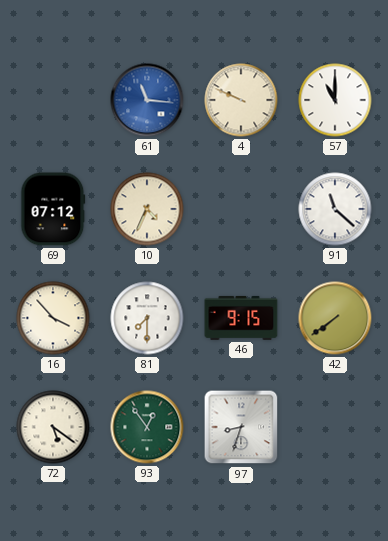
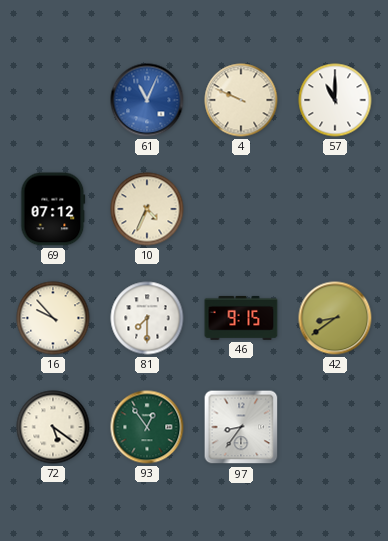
61: 11:16 -> 11:04
91: 11:22 -> none
16: 3:53 -> 9:53
42: 7:39 -> 8:39
97: 8:33 -> 8:36
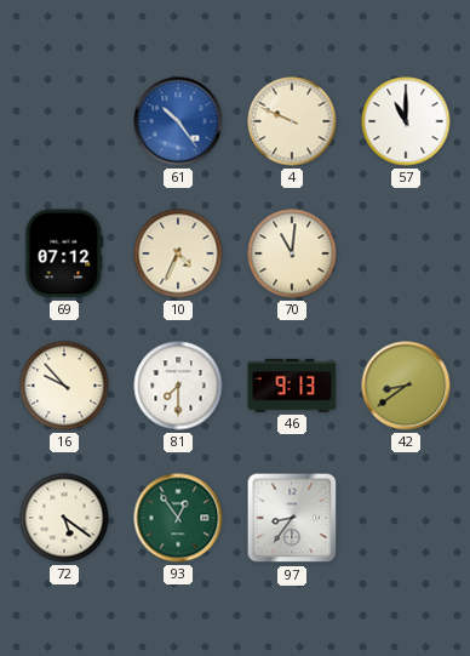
61: 11:04 -> 10:24
70: none -> 11:01
46: 9:15 -> 9:13
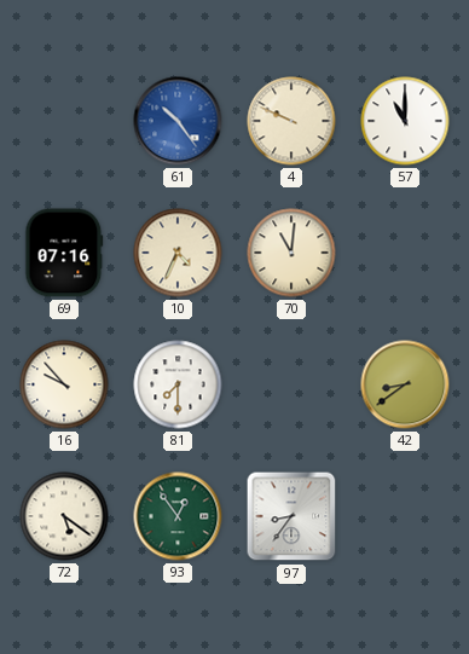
69: 07:12 -> 07:16
46: 9:13 -> none
